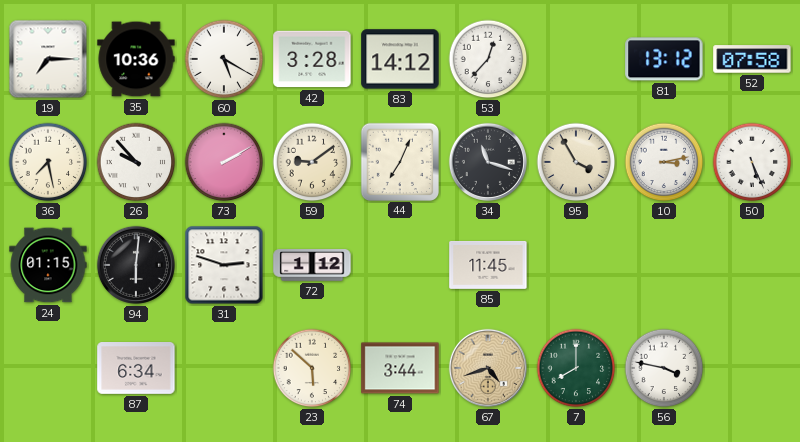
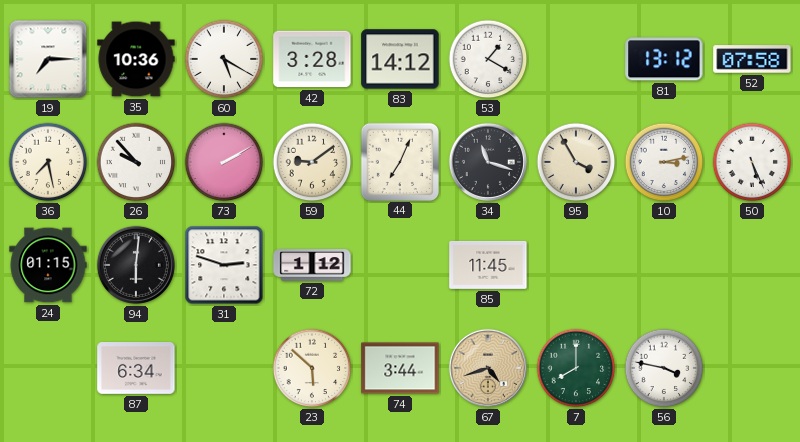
53: 12:37 -> 1:20
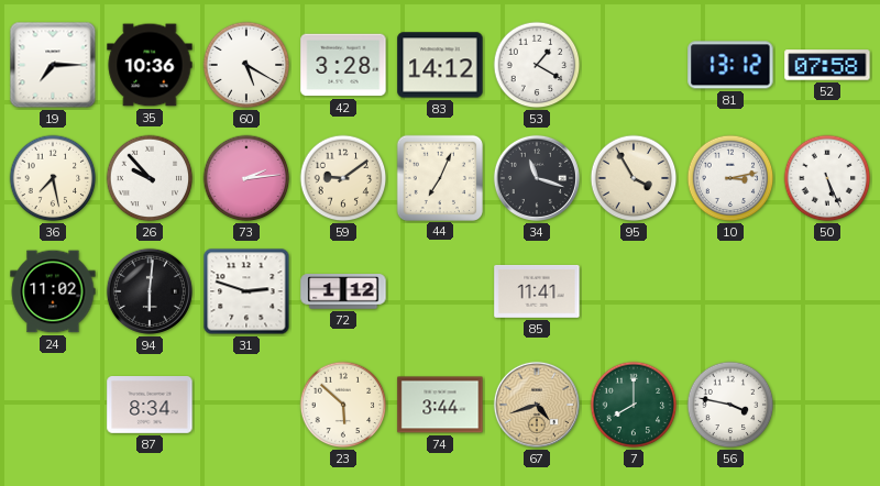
73: 2:10 -> 2:14
24: 01:15 -> 11:02
85: 11:45 -> 11:41
87: 6:34 -> 8:34
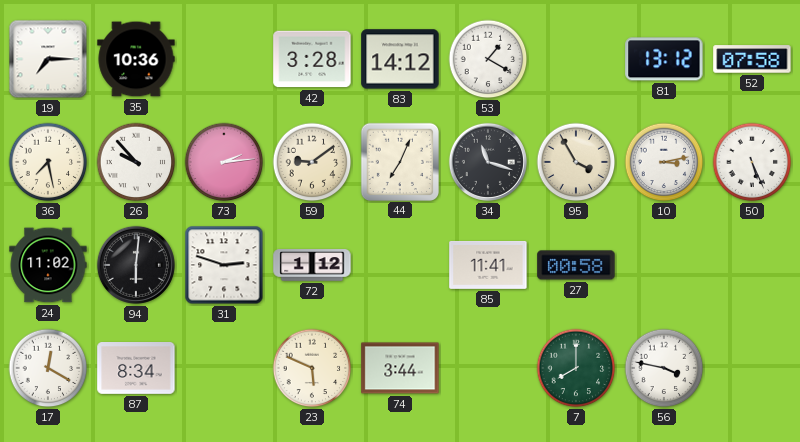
60: 5:20 -> none
27: none -> 00:58
17: none -> 12:20
23: 5:52 -> 5:49
67: 4:42 -> none
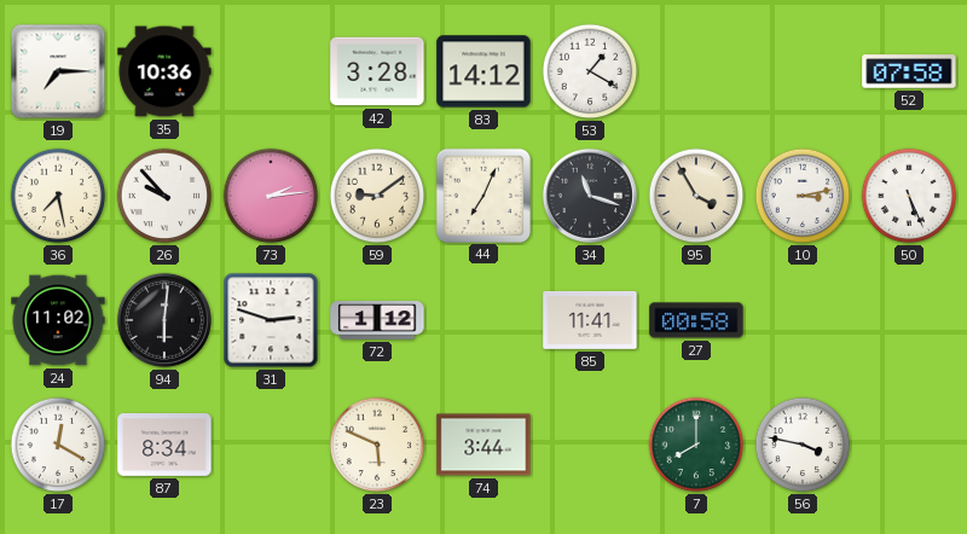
81: 13:12 -> none
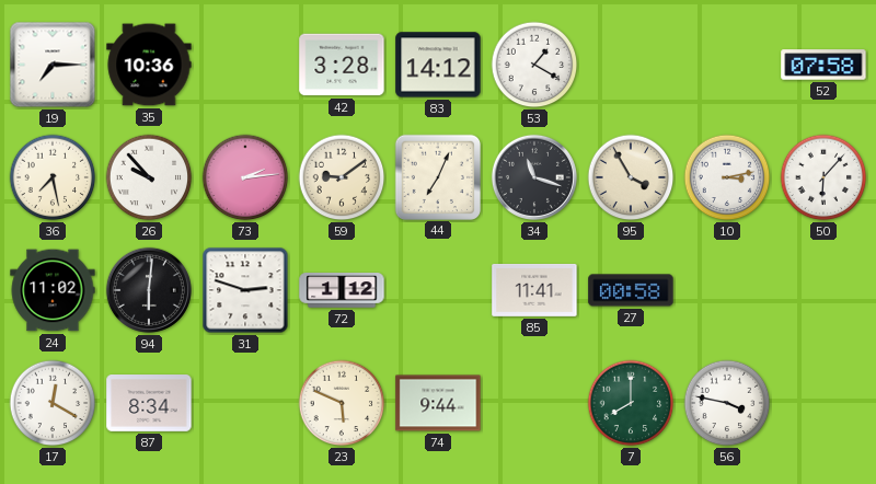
50: 5:26 -> 6:07
74: 3:44 -> 9:44
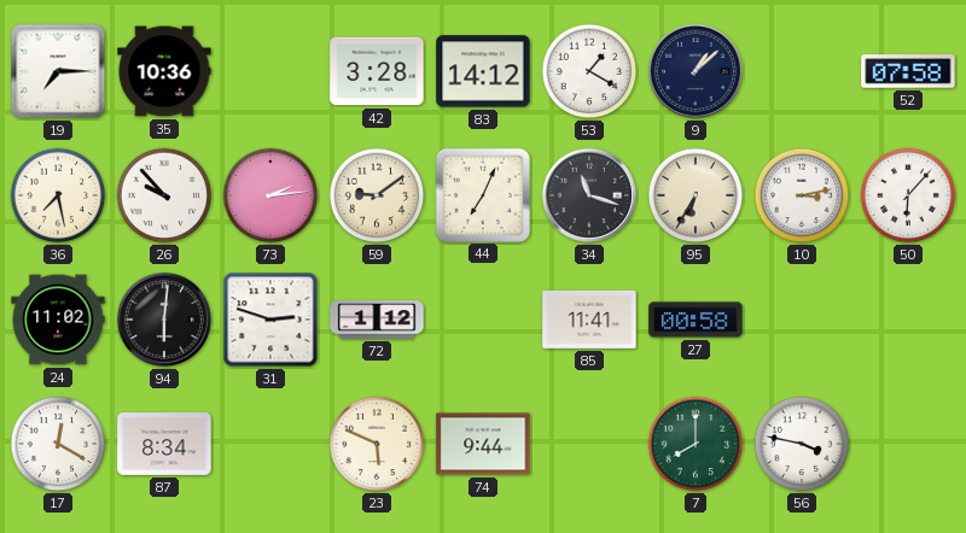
9: none -> 1:08
95: 3:55 -> 6:35
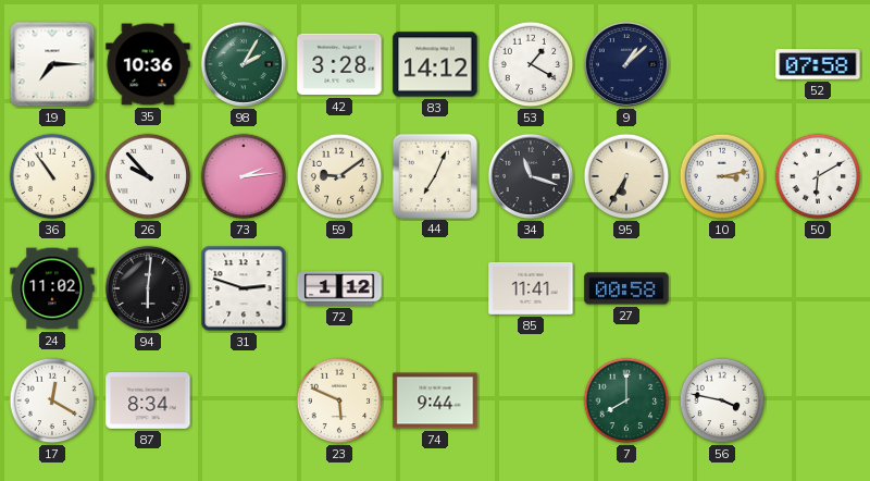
98: none -> 2:05
36: 7:28 -> 10:54
50: 6:07 -> 6:10
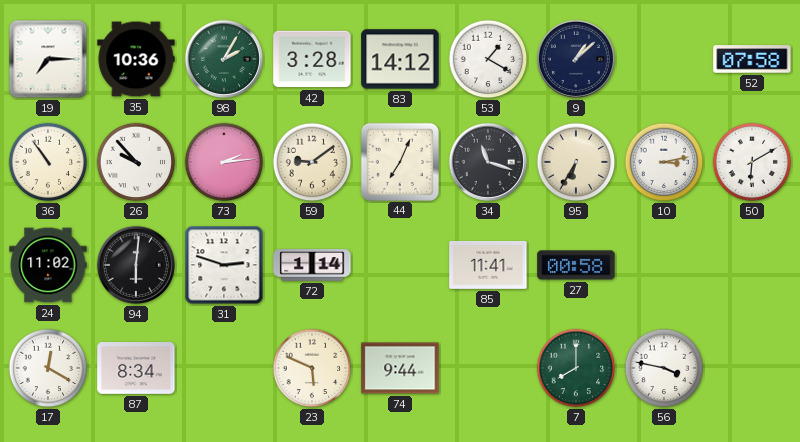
72: 1:12 -> 1:14
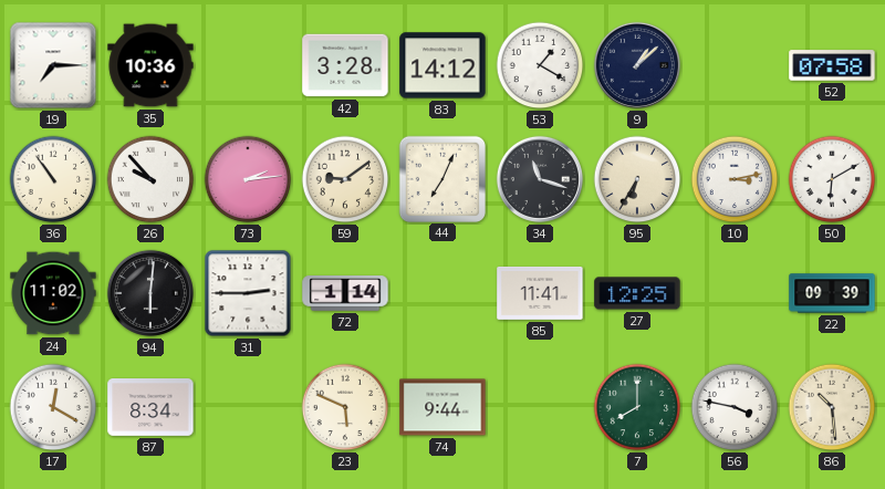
98: 2:05 -> none
31: 2:48 -> 2:45
27: 00:58 -> 12:25
22: none -> 09:39
86: none -> 10:29
